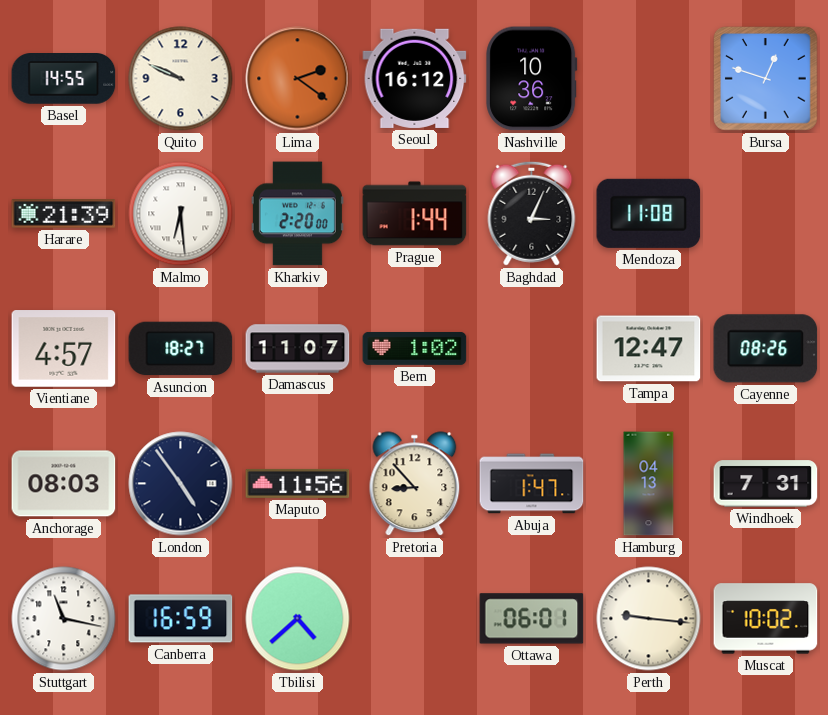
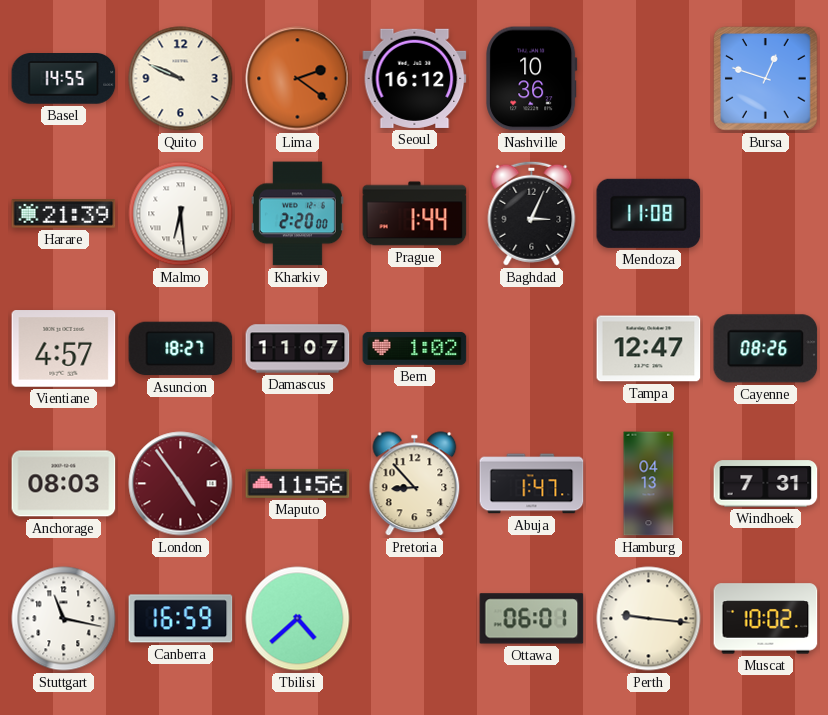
London dial: navy -> burgundy
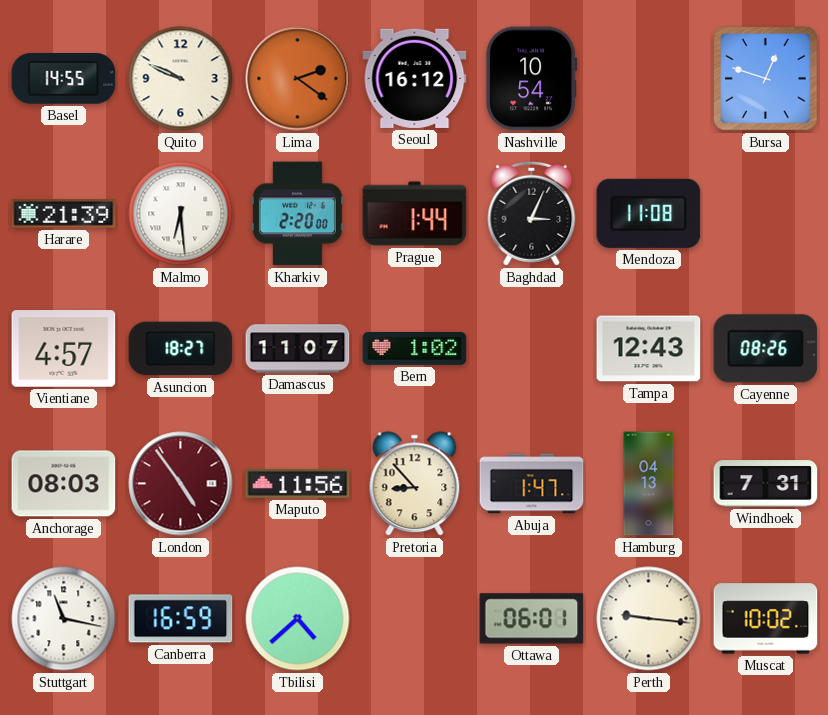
Nashville: 10:36 -> 10:54
Tampa: 12:47 -> 12:43
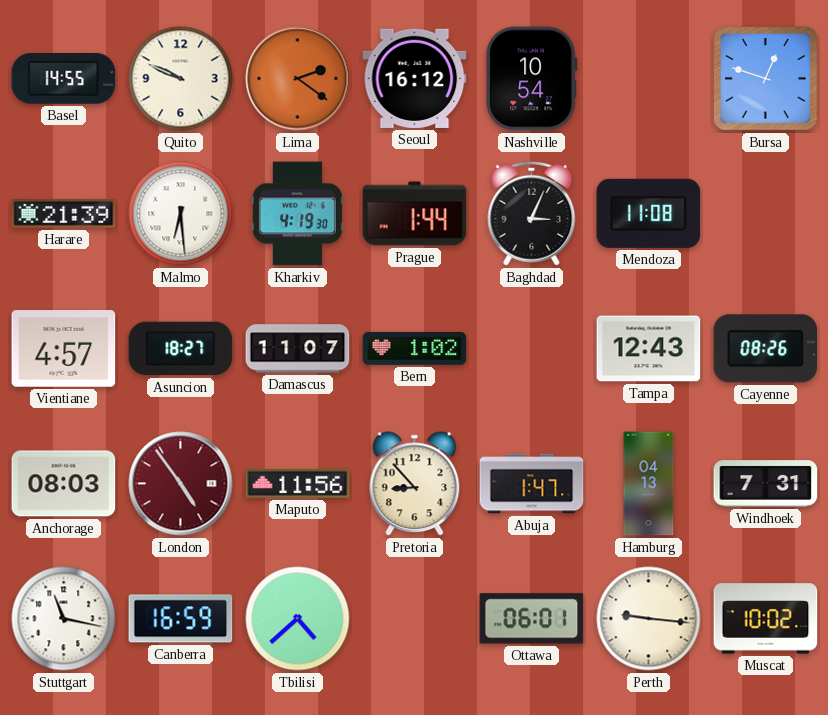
Kharkiv: 2:20 -> 4:19
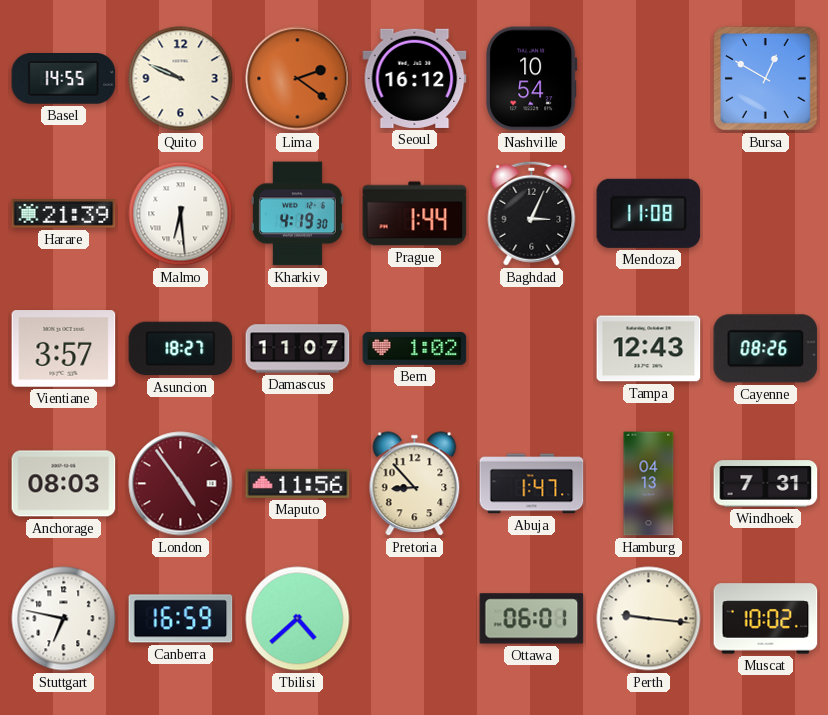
Bursa: 12:48 -> 12:50
Vientiane: 4:57 -> 3:57
Stuttgart: 11:17 -> 6:47
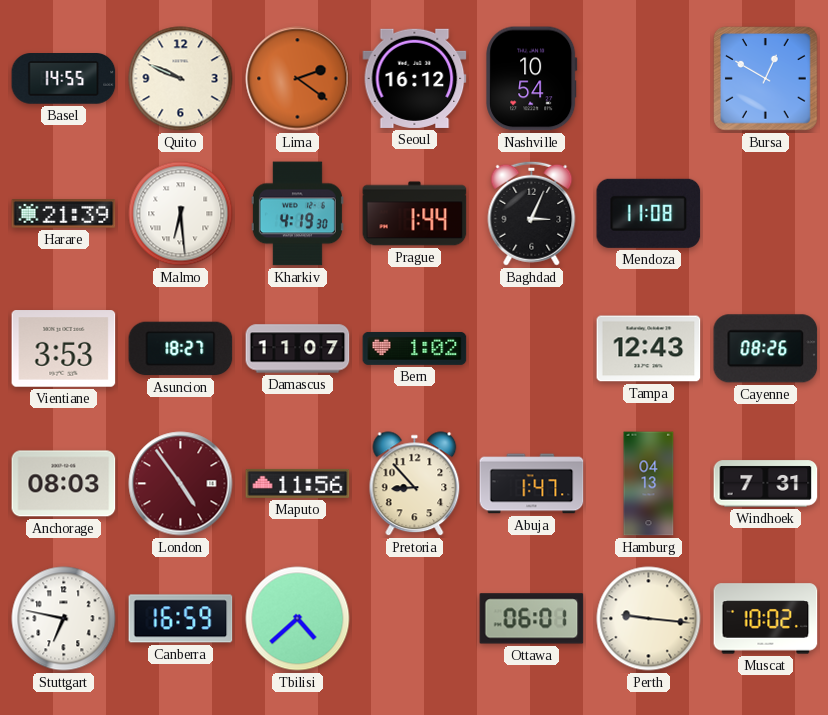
Vientiane: 3:57 -> 3:53
